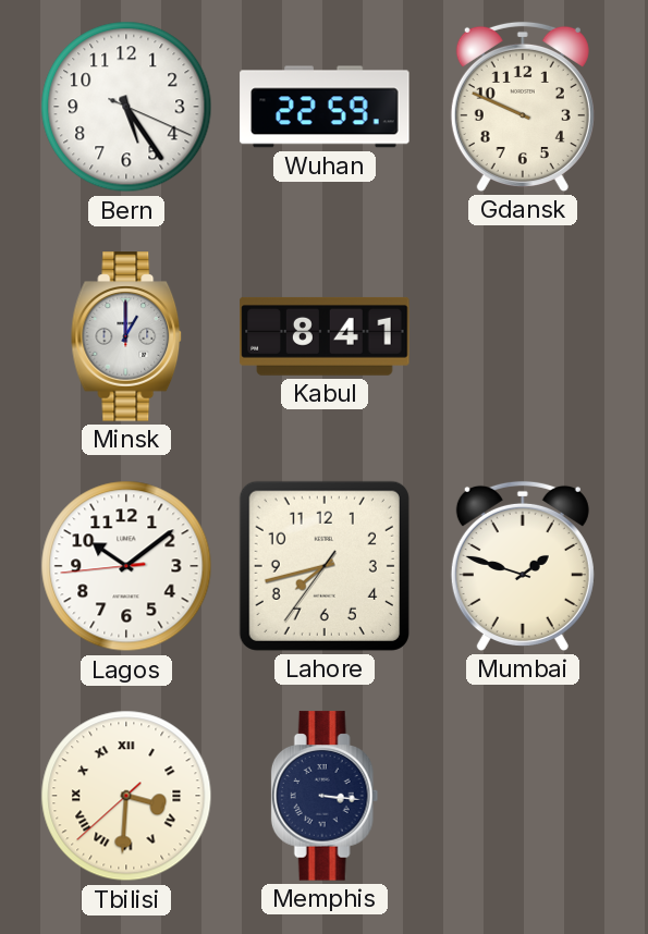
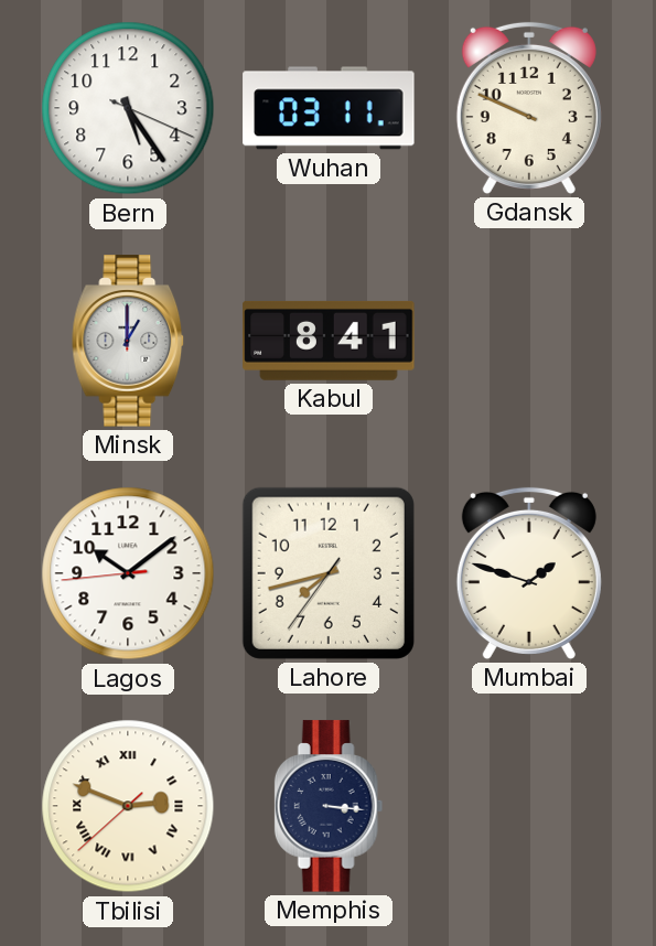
Wuhan: 22:59 -> 03:11
Tbilisi: 3:30 -> 2:48
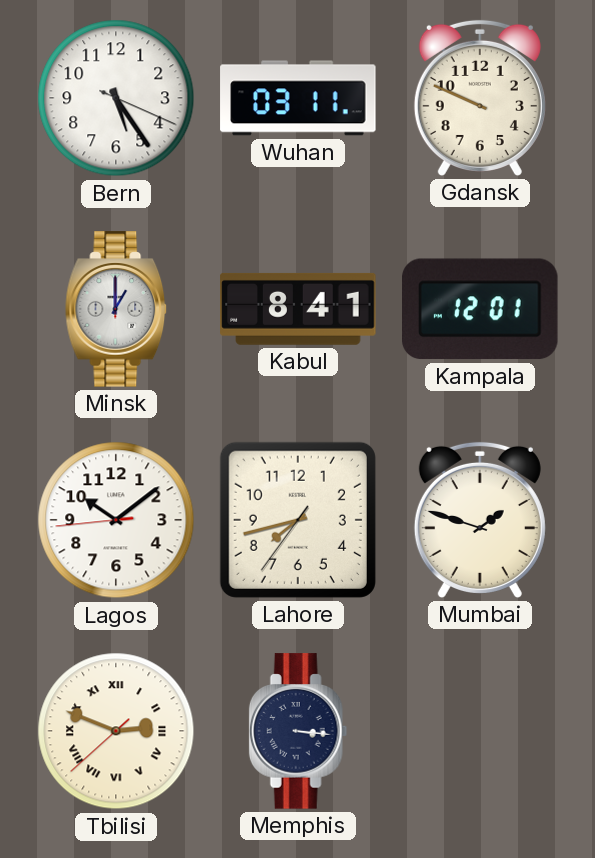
Kampala: none -> 12:01
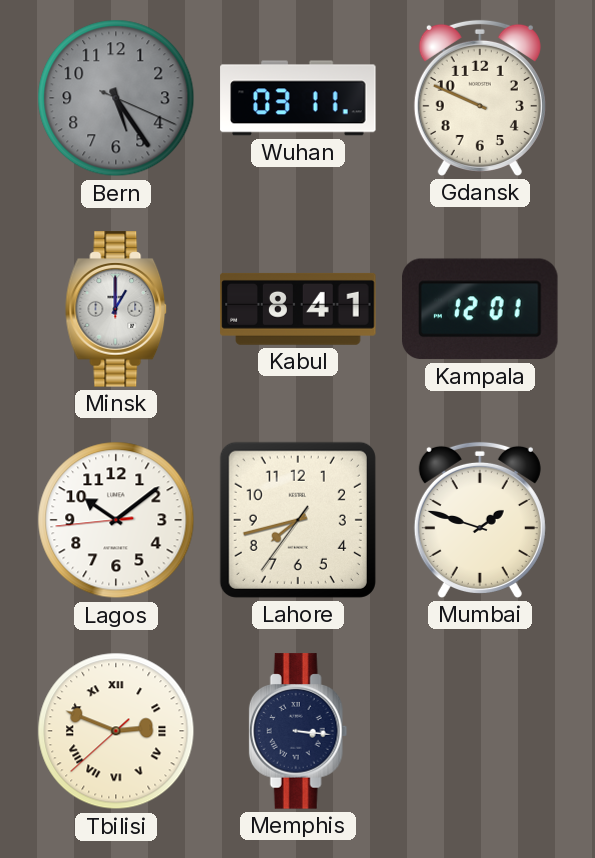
Bern dial: white -> grey
